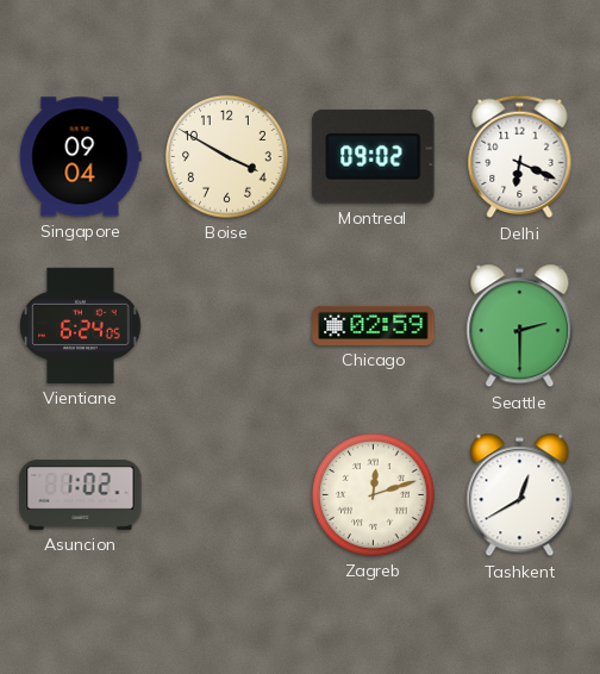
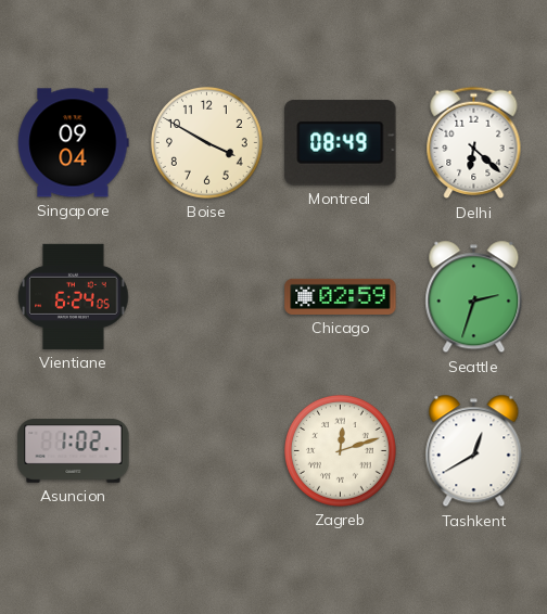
Montreal: 09:02 -> 08:49
Delhi: 6:19 -> 6:22
Seattle: 2:30 -> 2:33
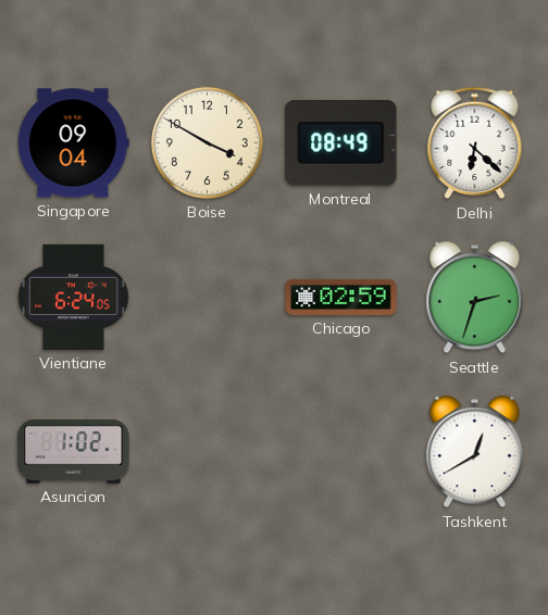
Zagreb: 12:12 -> none
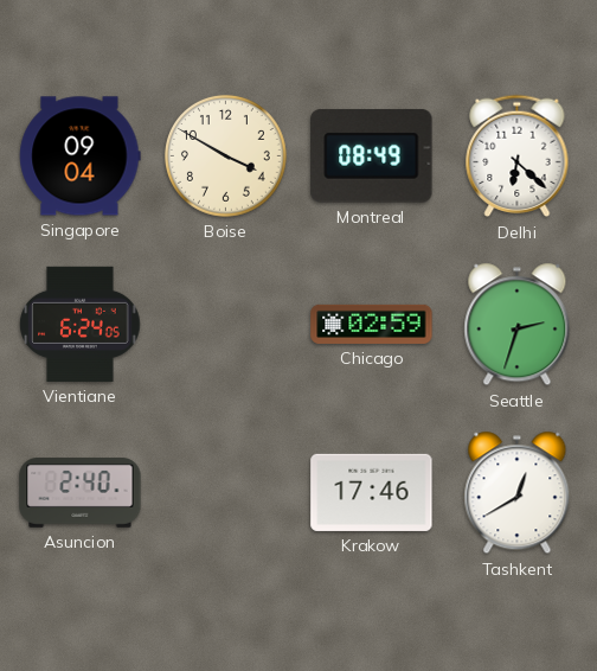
Asuncion: 1:02 -> 2:40
Krakow: none -> 17:46
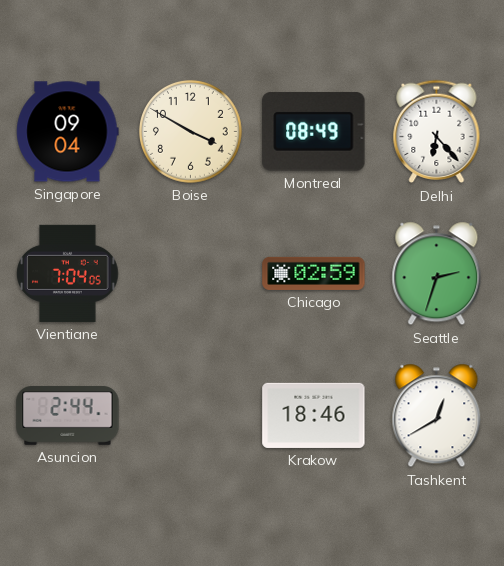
Delhi: 6:22 -> 6:23
Vientiane: 6:24 -> 7:04
Asuncion: 2:40 -> 2:44
Krakow: 17:46 -> 18:46
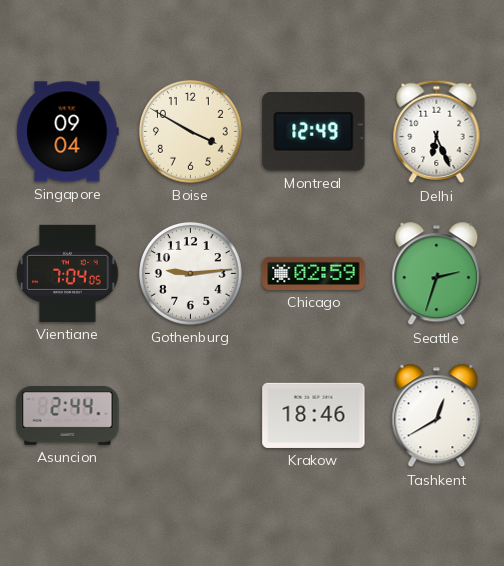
Montreal: 08:49 -> 12:49
Delhi: 6:23 -> 6:26
Gothenburg: none -> 9:14
